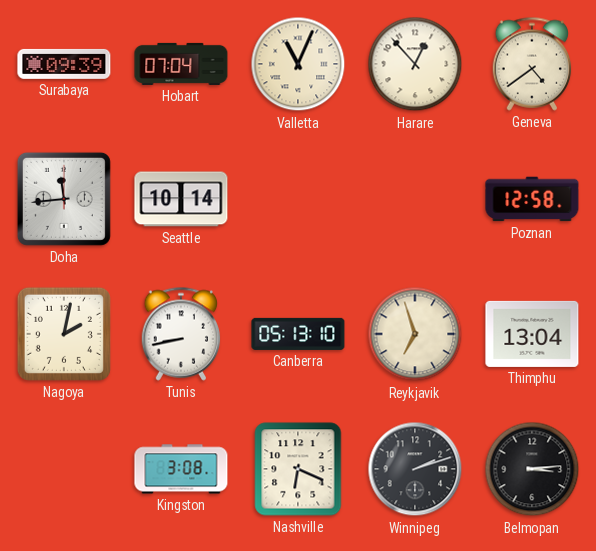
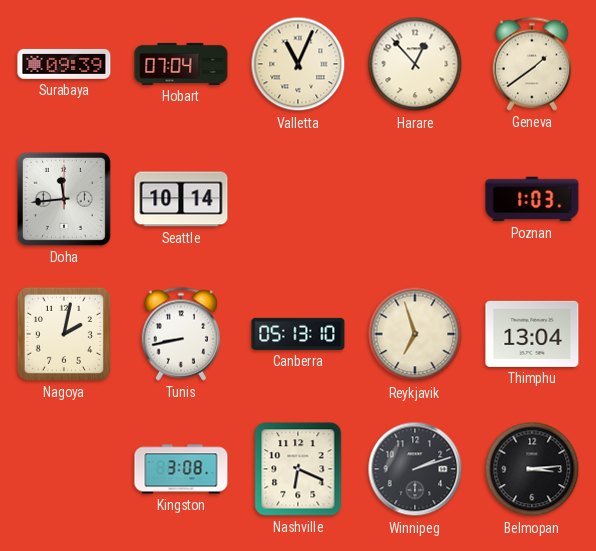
Geneva: 4:39 -> 1:39
Poznan: 12:58 -> 1:03
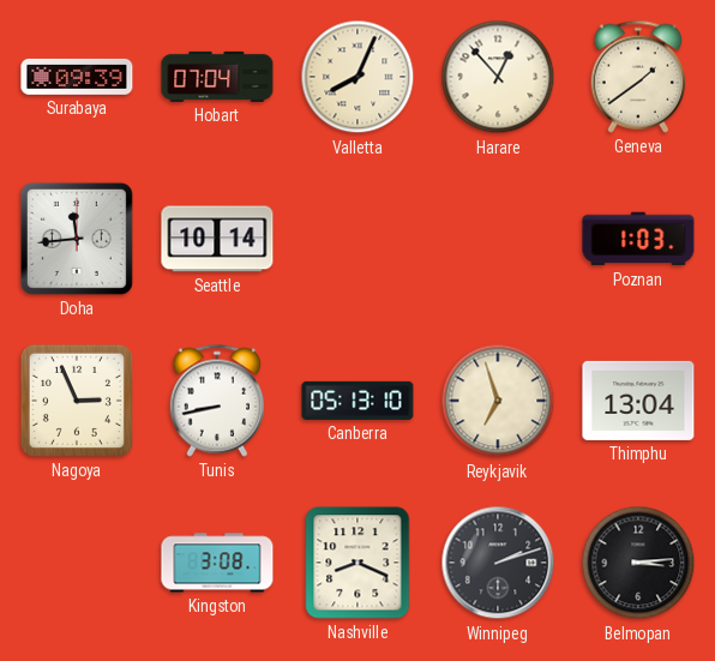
Valletta: 11:04 -> 8:04
Nagoya: 2:02 -> 2:56
Nashville: 6:19 -> 8:19
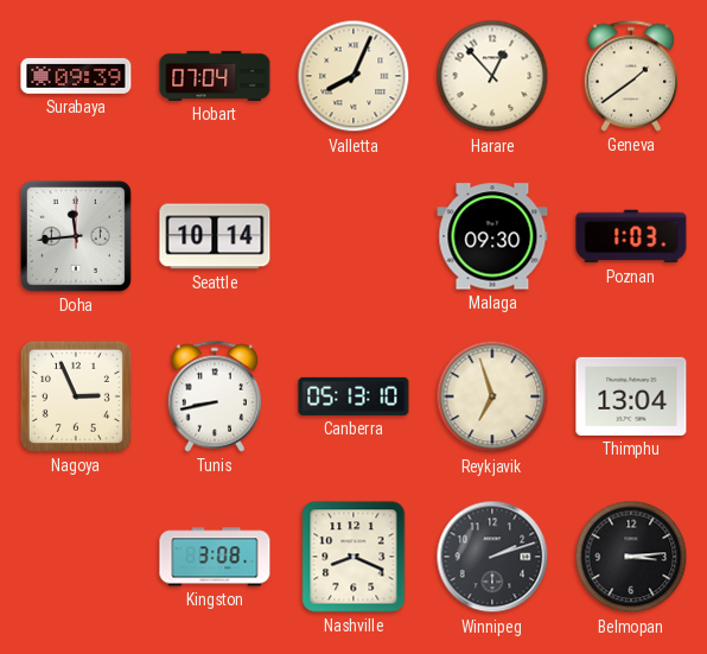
Malaga: none -> 09:30
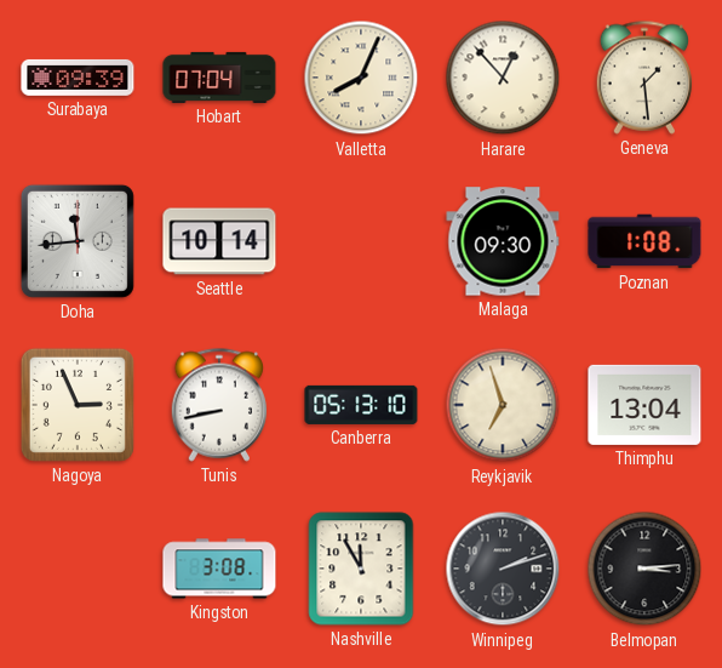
Geneva: 1:39 -> 1:29
Poznan: 1:03 -> 1:08
Nashville: 8:19 -> 11:55
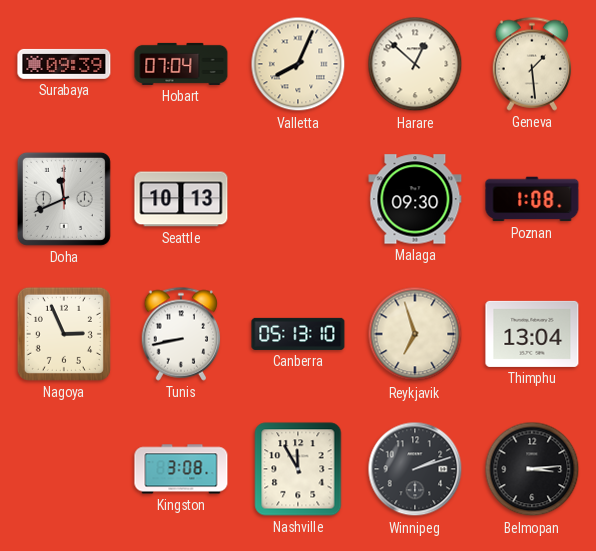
Harare: 12:53 -> 12:52
Doha: 11:44 -> 11:41
Seattle: 10:14 -> 10:13
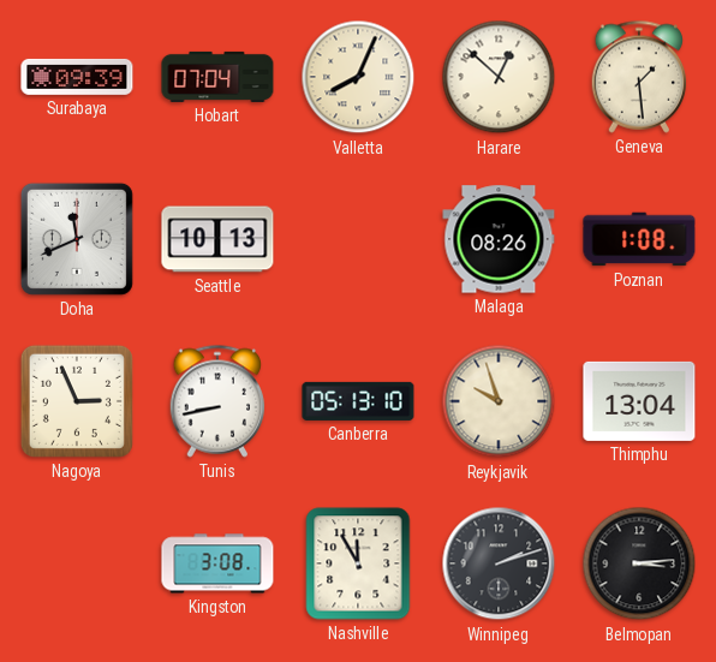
Malaga: 09:30 -> 08:26
Reykjavik: 6:57 -> 9:57
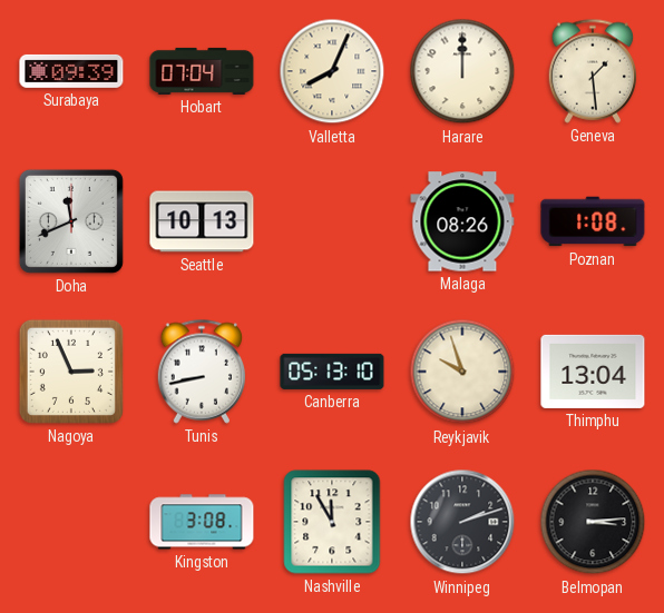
Harare: 12:52 -> 12:00
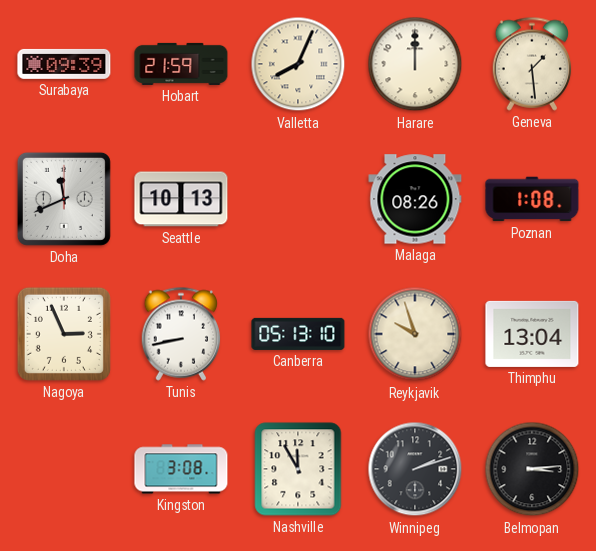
Hobart: 07:04 -> 21:59
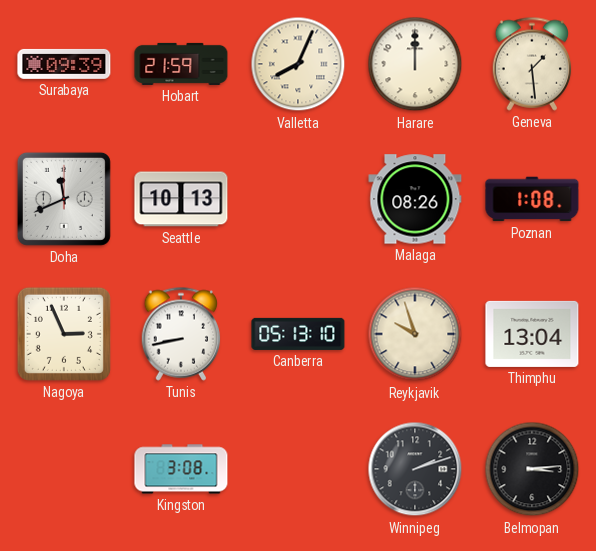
Nashville: 11:55 -> none
